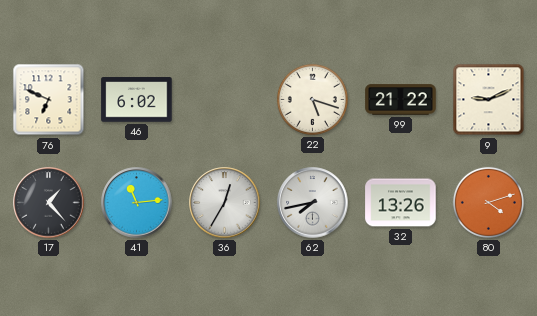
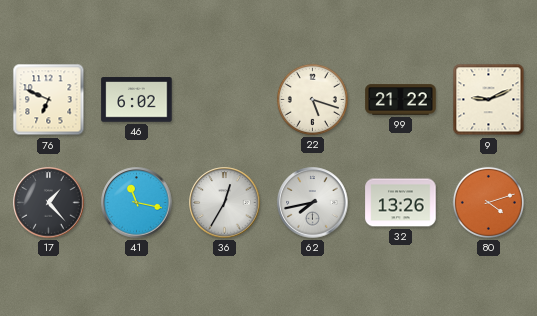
41: 11:14 -> 11:17
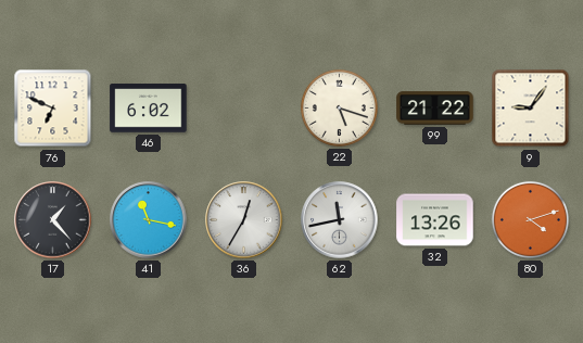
9: 9:11 -> 9:06
62: 7:43 -> 11:43
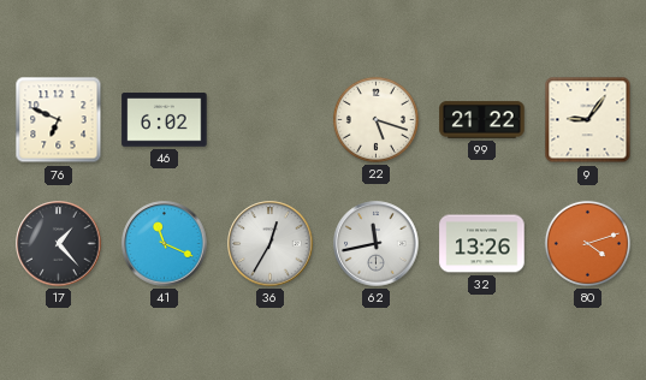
41: 11:17 -> 11:19
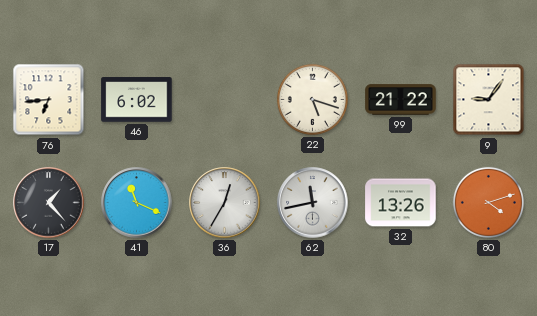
76: 6:49 -> 6:44
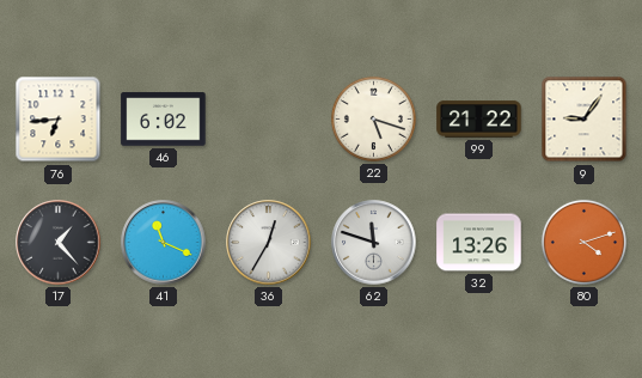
62: 11:43 -> 11:48
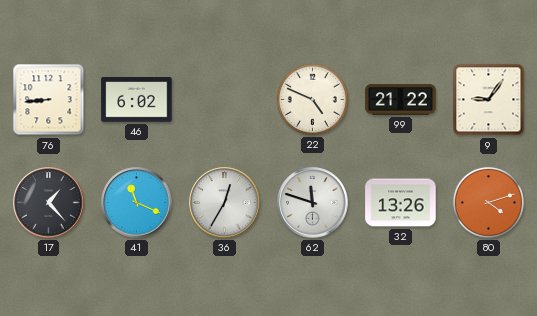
76: 6:44 -> 8:44
22: 5:18 -> 4:49
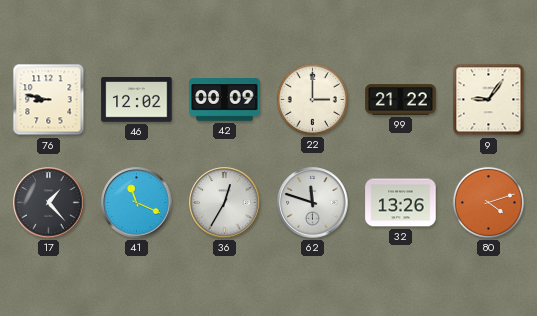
76: 8:44 -> 8:47
46: 6:02 -> 12:02
42: none -> 00:09
22: 4:49 -> 3:00
